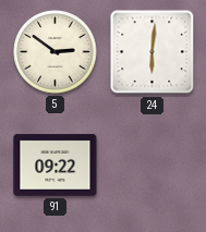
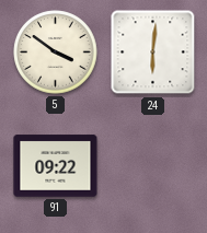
5: 2:51 -> 3:51
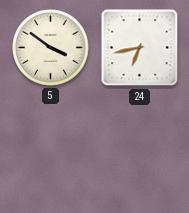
24: 6:01 -> 6:43
91: 09:22 -> none
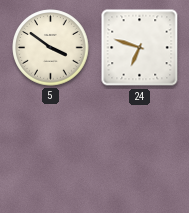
24: 6:43 -> 6:48
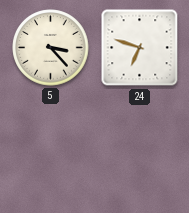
5: 3:51 -> 3:23
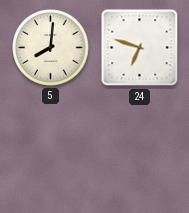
5: 3:23 -> 8:01
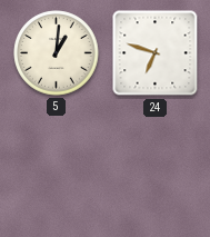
5: 8:01 -> 1:01
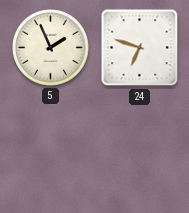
5: 1:01 -> 1:56
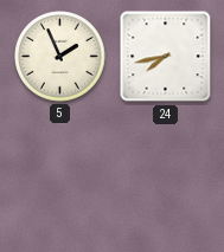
24: 6:48 -> 7:43
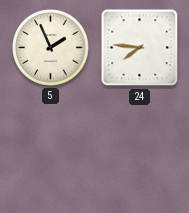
24: 7:43 -> 7:46
